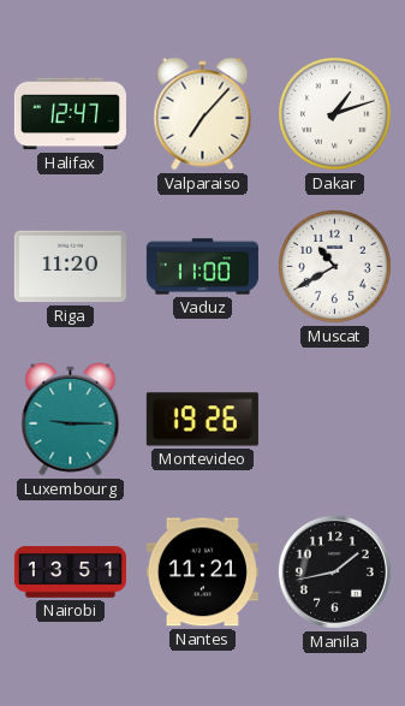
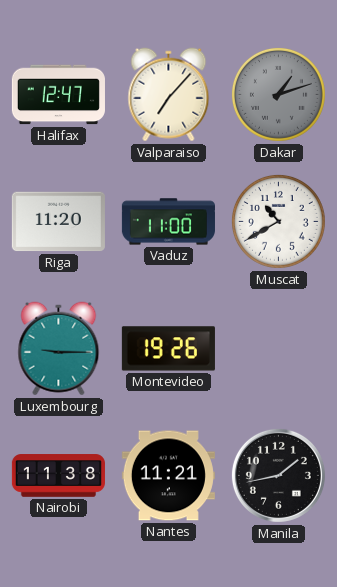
Dakar dial: white -> grey
Nairobi: 13:51 -> 11:38
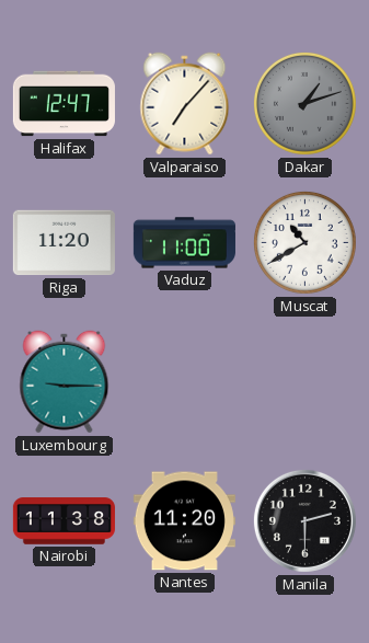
Montevideo: 19:26 -> none
Nantes: 11:21 -> 11:20
Manila: 1:43 -> 2:30
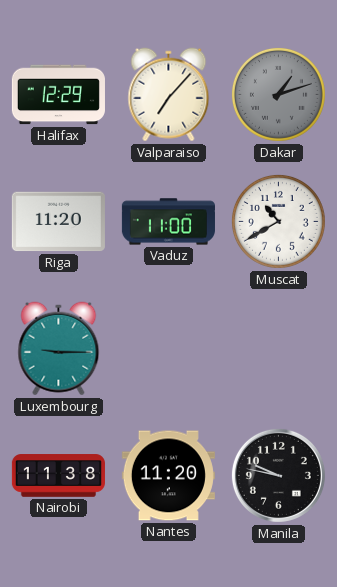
Halifax: 12:47 -> 12:29
Manila: 2:30 -> 9:47
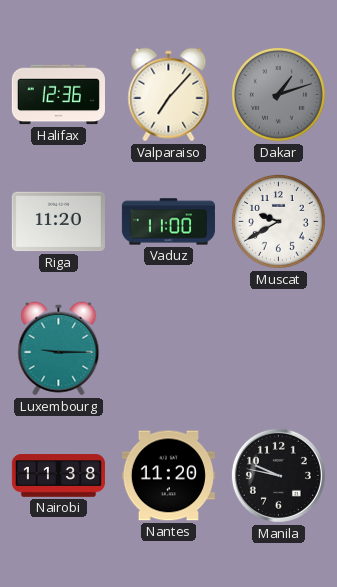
Halifax: 12:29 -> 12:36
Muscat: 10:40 -> 9:40
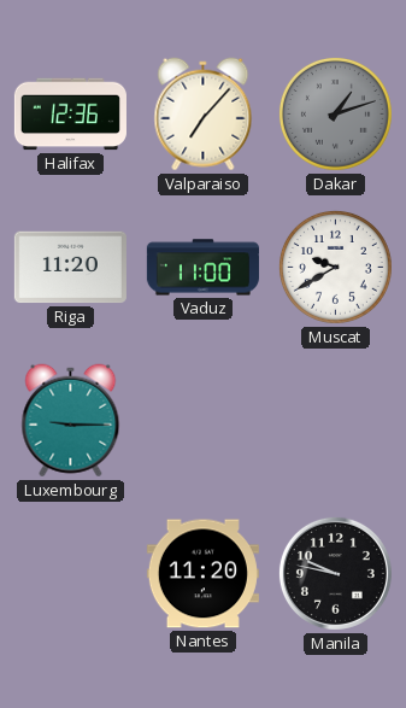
Nairobi: 11:38 -> none
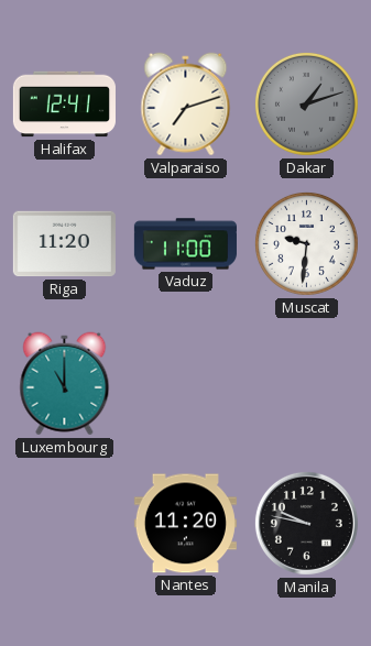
Halifax: 12:36 -> 12:41
Valparaiso: 7:07 -> 7:12
Muscat: 9:40 -> 9:31
Luxembourg: 9:15 -> 11:00
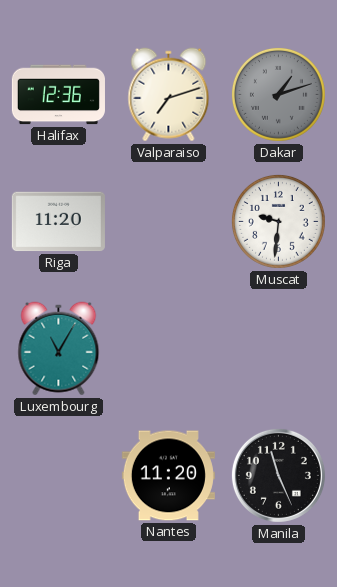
Halifax: 12:41 -> 12:36
Vaduz: 11:00 -> none
Luxembourg: 11:00 -> 11:05
Manila: 9:47 -> 11:26
